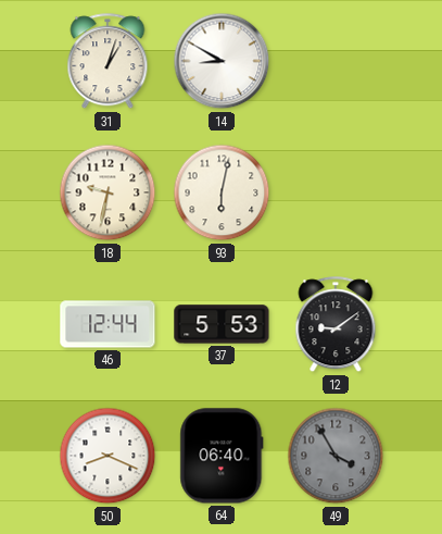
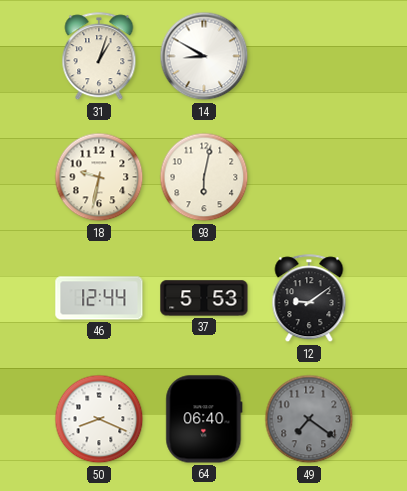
49: 3:55 -> 7:21
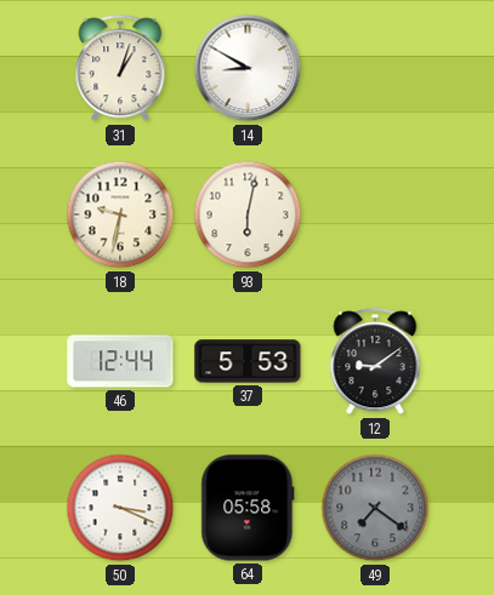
50: 8:19 -> 3:19
64: 06:40 -> 05:58
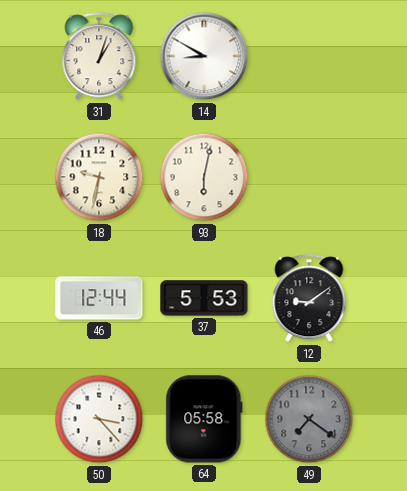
50: 3:19 -> 3:23
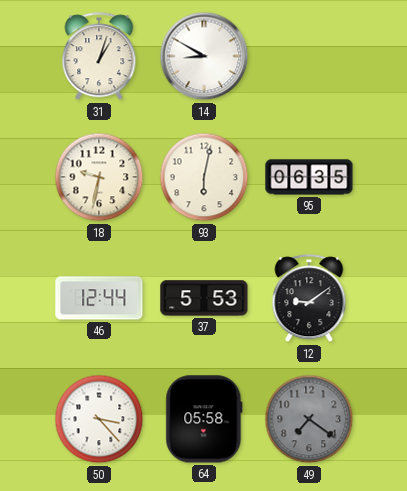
95: none -> 06:35
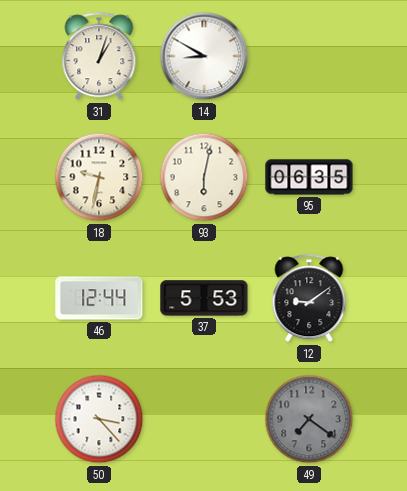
64: 05:58 -> none
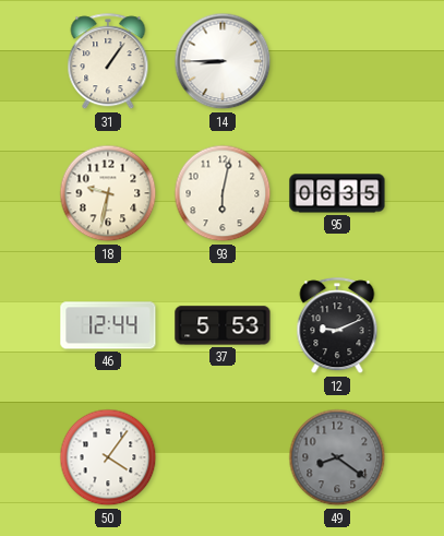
31: 1:03 -> 1:06
14: 8:50 -> 8:45
12: 9:09 -> 9:11
50: 3:23 -> 4:06
49: 7:21 -> 8:21
